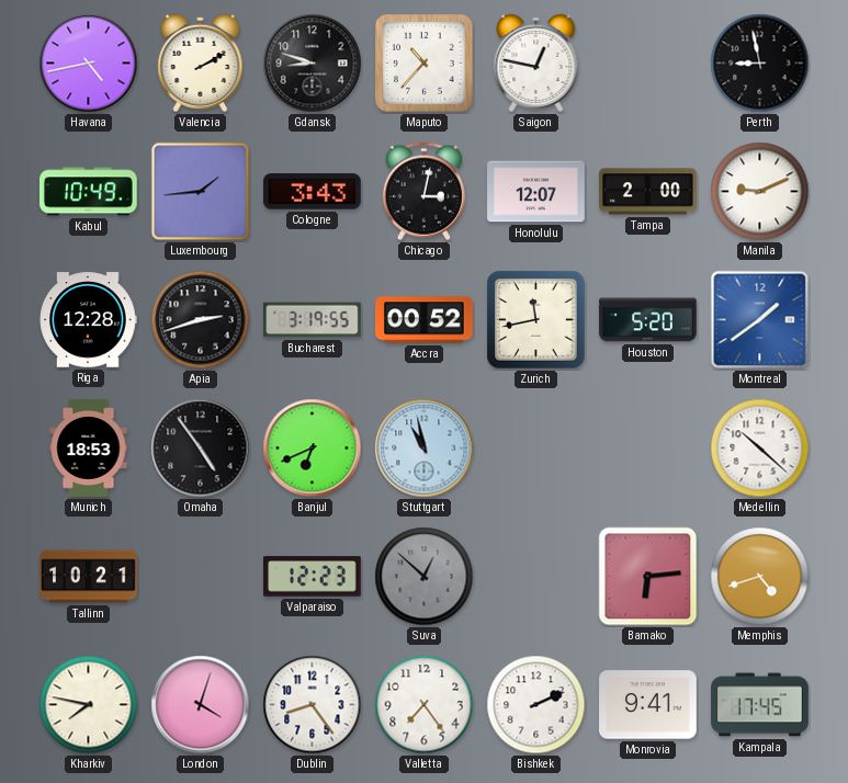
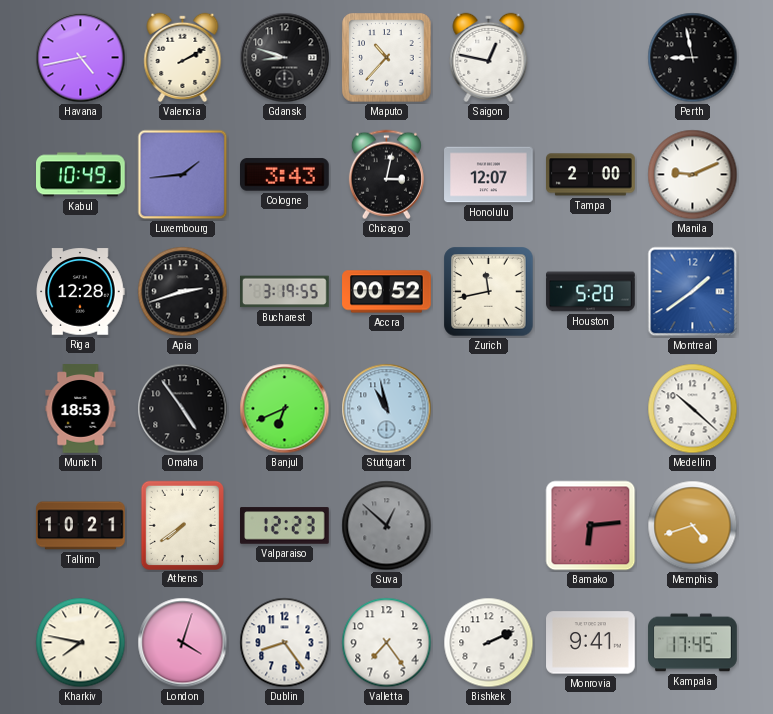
Athens: none -> 7:39
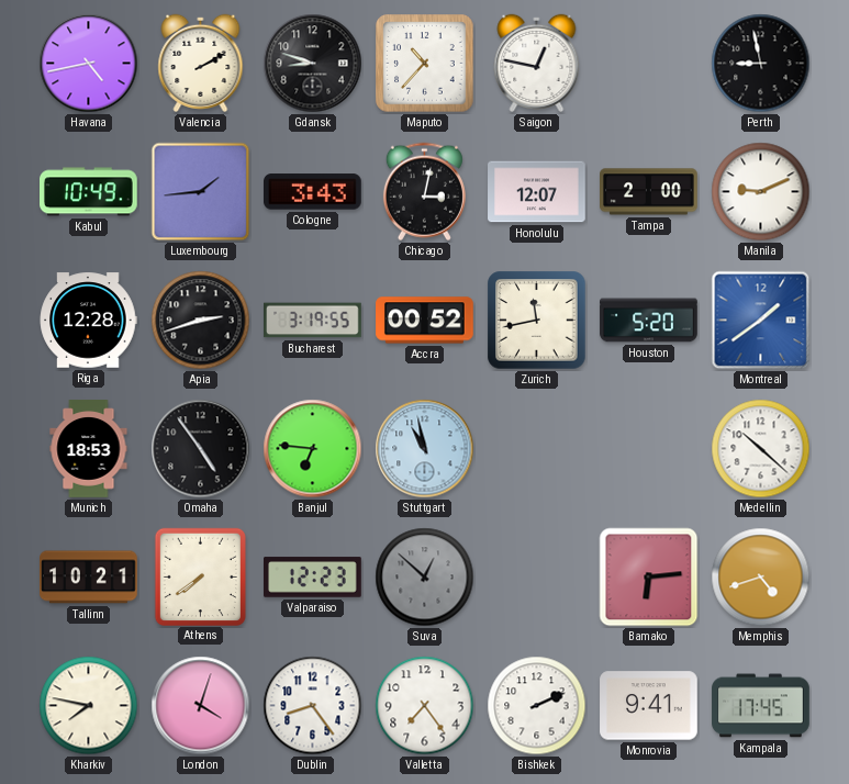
Banjul: 6:41 -> 6:46
